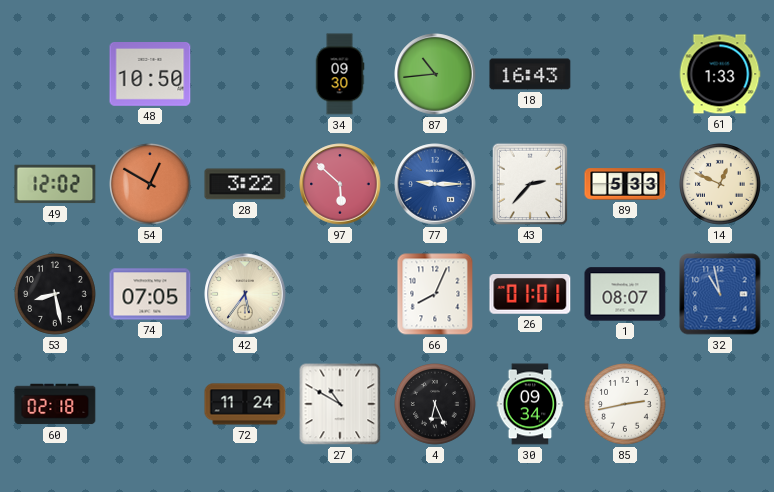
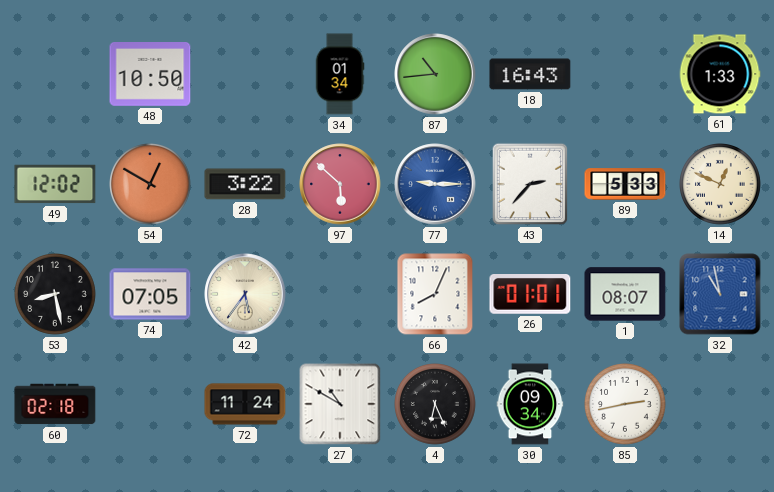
34: 09:30 -> 01:34
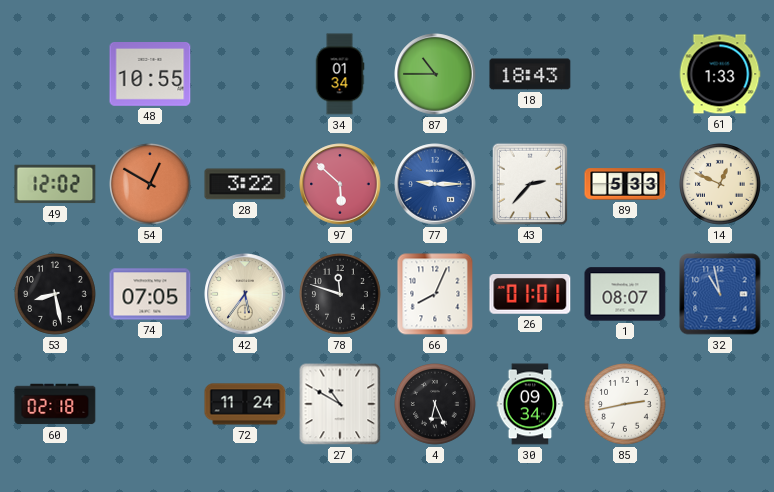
48: 10:50 -> 10:55
87: 10:44 -> 10:45
18: 16:43 -> 18:43
78: none -> 11:48
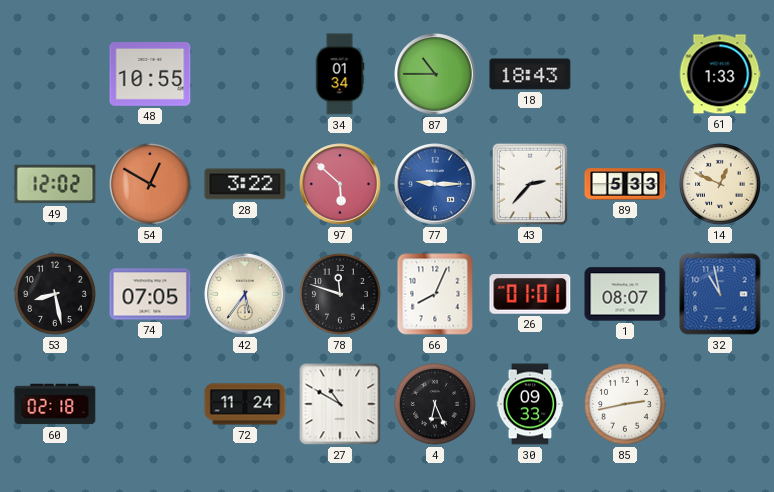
30: 09:34 -> 09:33
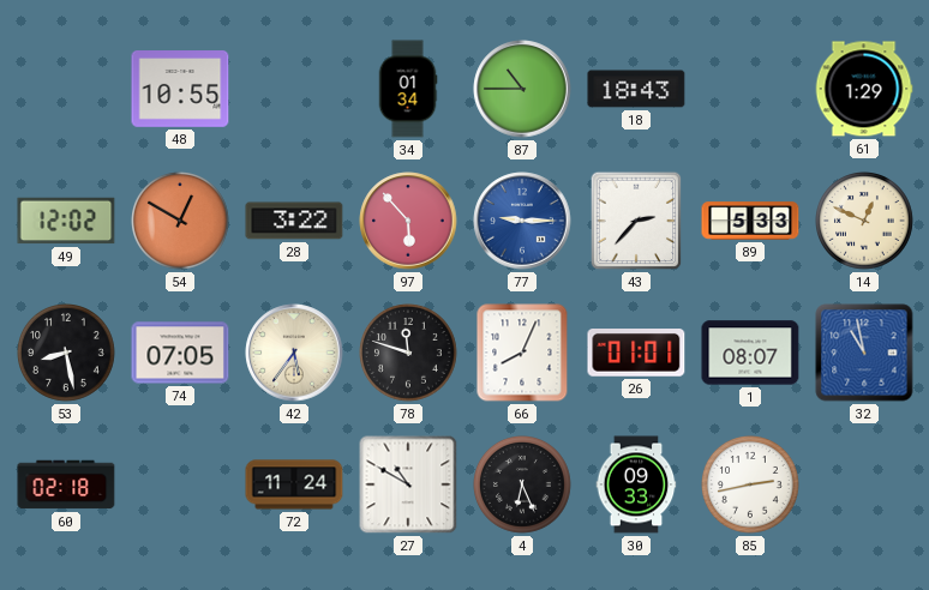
61: 1:33 -> 1:29
97: 5:52 -> 5:53
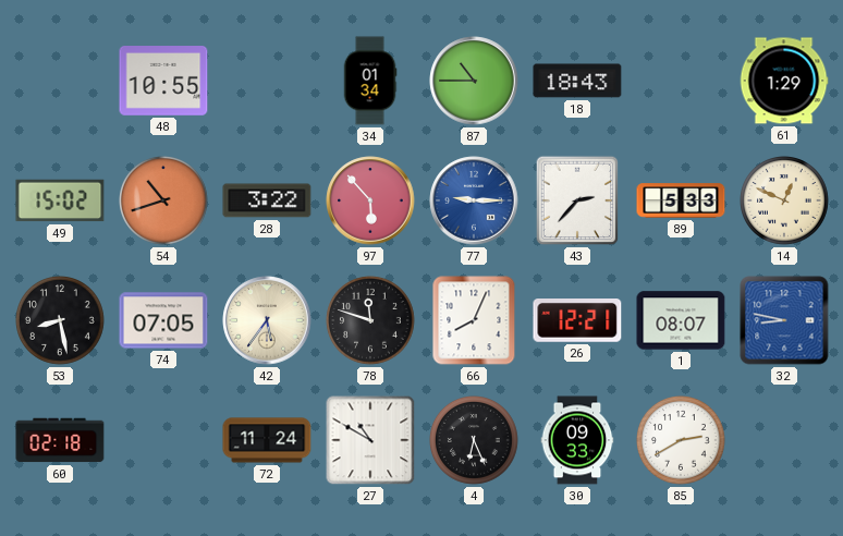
49: 12:02 -> 15:02
54: 12:50 -> 10:42
26: 01:01 -> 12:21
32: 10:58 -> 8:47
85: 2:43 -> 2:40
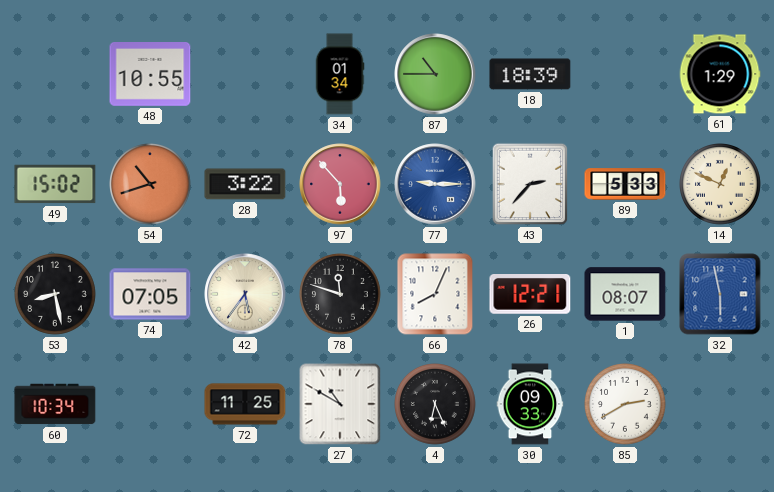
18: 18:43 -> 18:39
32: 8:47 -> 5:58
60: 02:18 -> 10:34
72: 11:24 -> 11:25
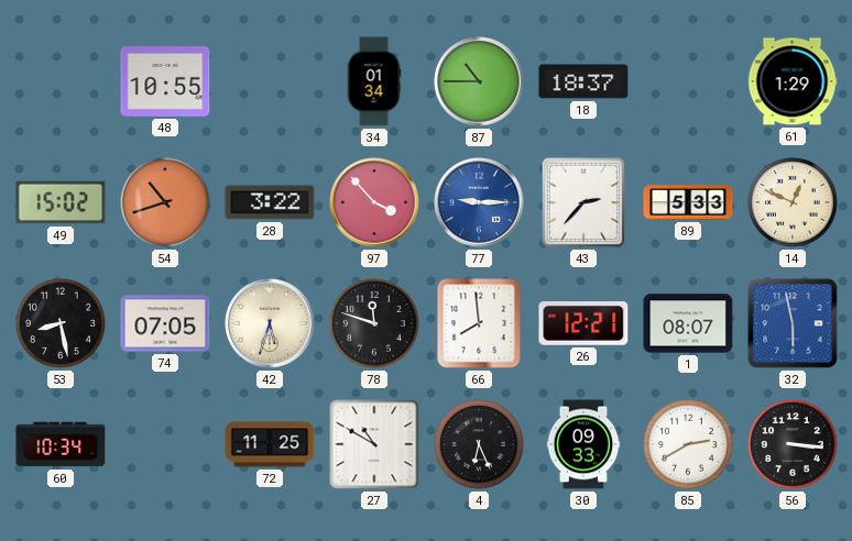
18: 18:39 -> 18:37
97: 5:53 -> 3:53
42: 5:36 -> 5:33
66: 8:04 -> 7:59
56: none -> 3:16
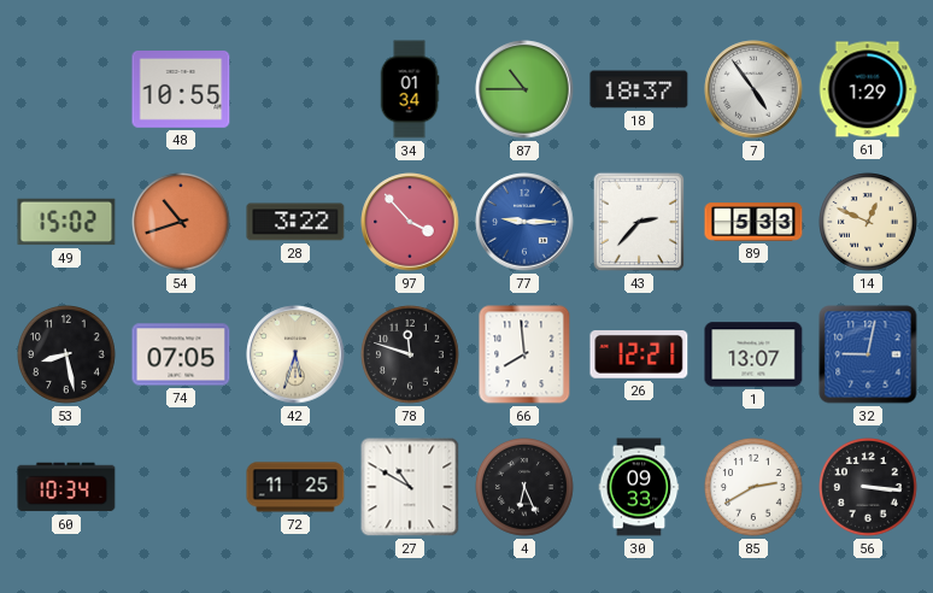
7: none -> 4:54
1: 08:07 -> 13:07
32: 5:58 -> 9:02
